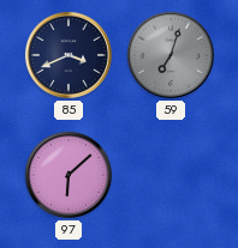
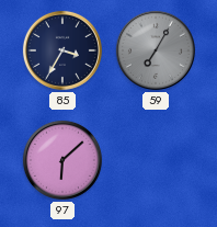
85: 3:41 -> 3:35
59: 7:03 -> 7:05
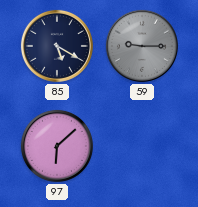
85: 3:35 -> 5:20
59: 7:05 -> 9:15
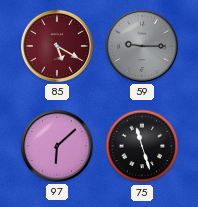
85 dial: navy -> burgundy
75: none -> 11:27
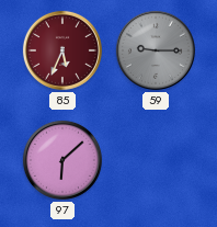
85: 5:20 -> 5:34
75: 11:27 -> none
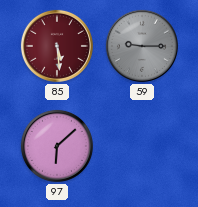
85: 5:34 -> 5:29
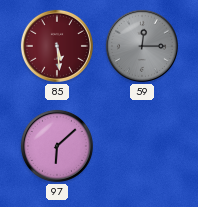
59: 9:15 -> 12:15
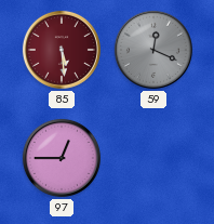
59: 12:15 -> 12:19
97: 6:08 -> 12:45
